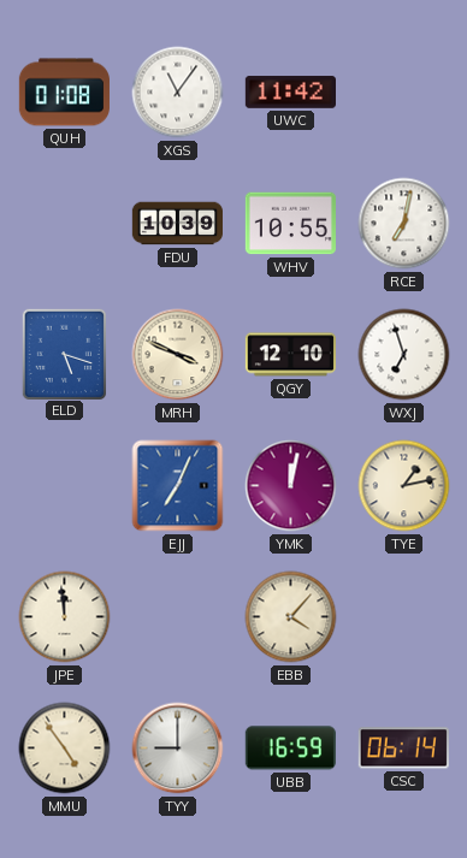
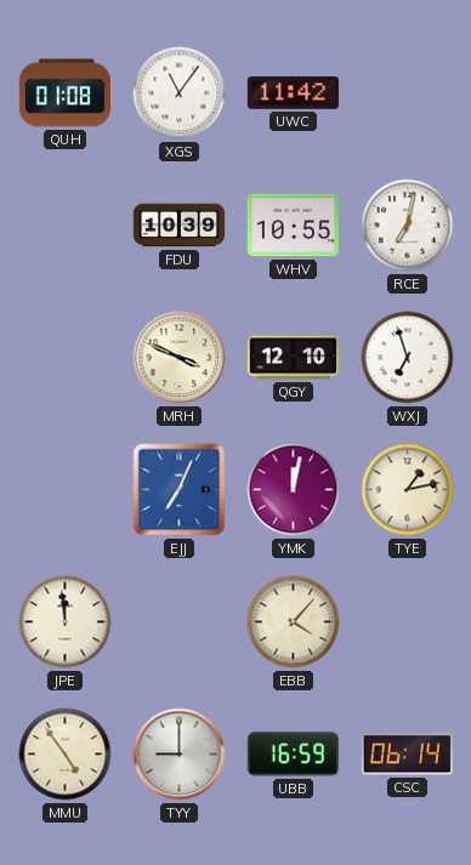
ELD: 5:18 -> none
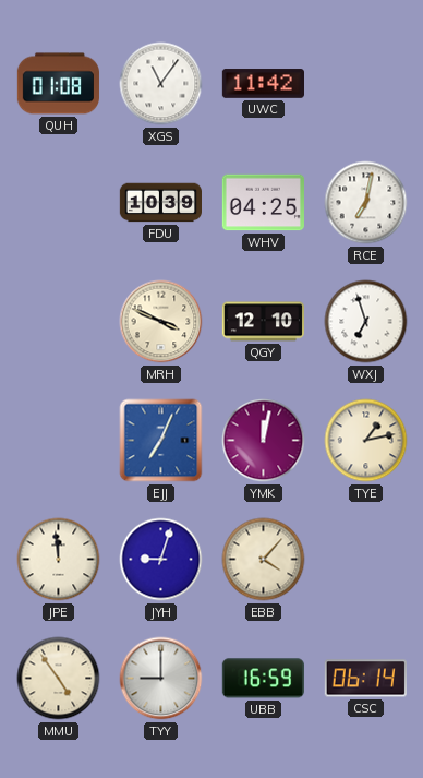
WHV: 10:55 -> 04:25
JYH: none -> 9:03
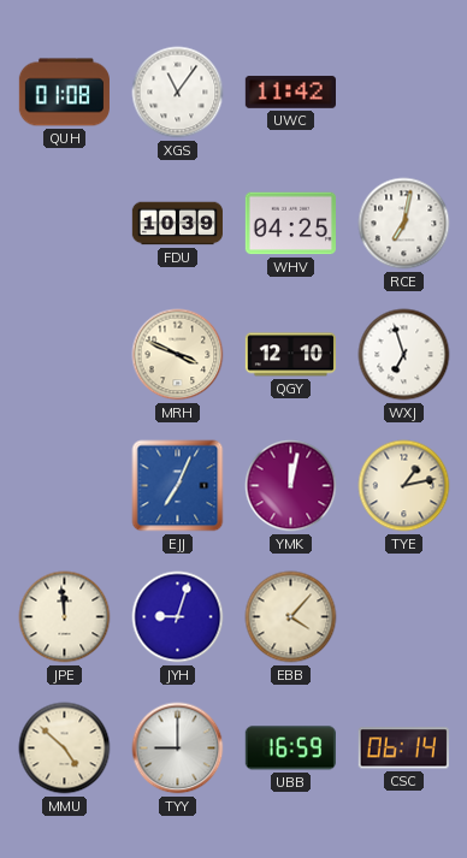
MMU: 4:54 -> 4:52
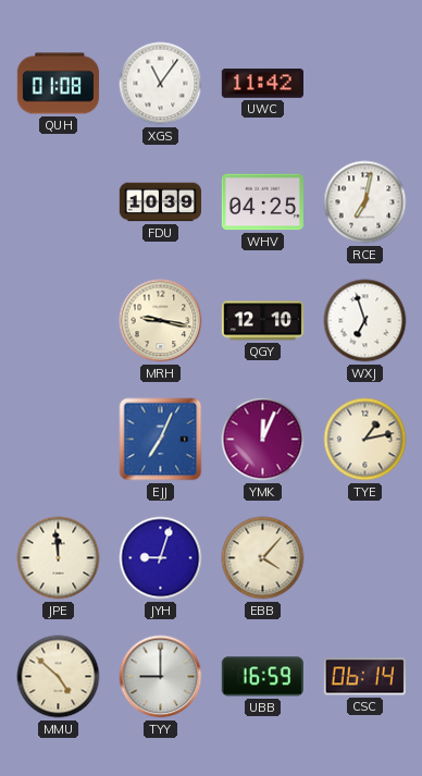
MRH: 3:49 -> 9:17
YMK: 12:02 -> 12:04
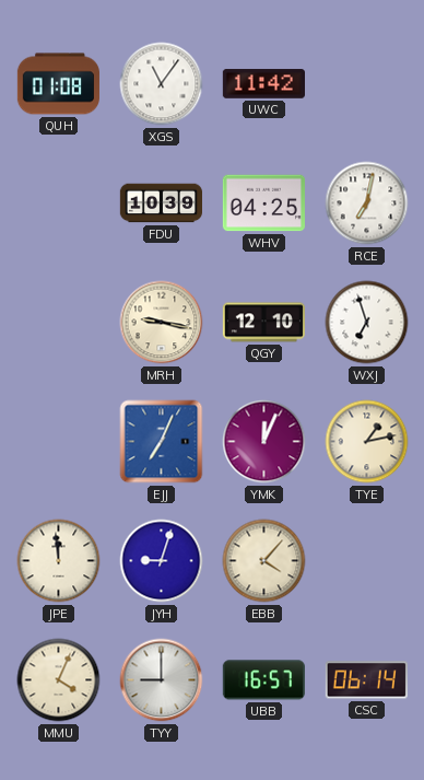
MMU: 4:52 -> 4:04
UBB: 16:59 -> 16:57
